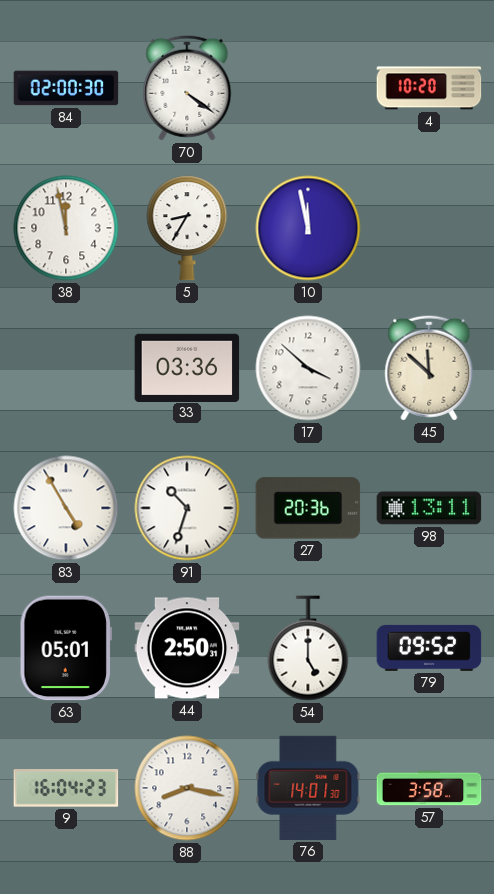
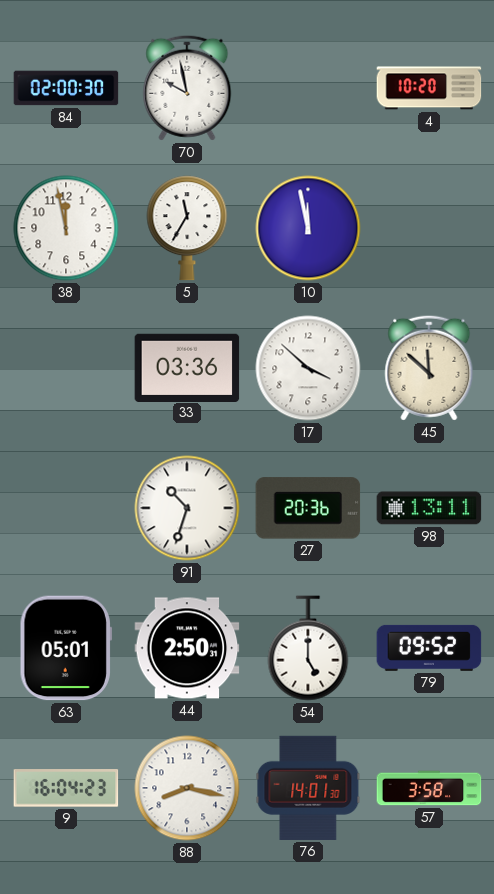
70: 4:21 -> 9:58
5: 8:35 -> 11:35
83: 4:55 -> none
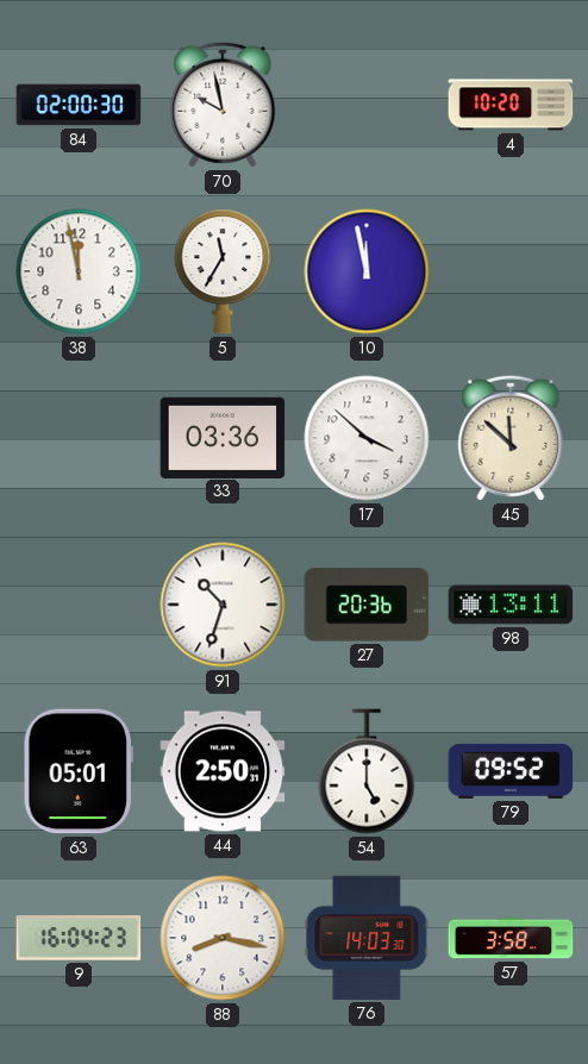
76: 14:01 -> 14:03
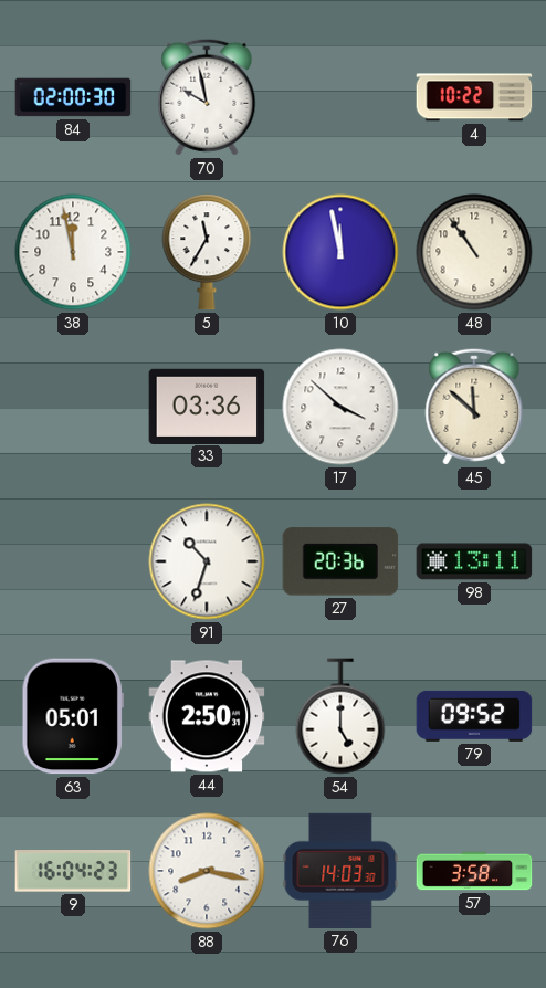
4: 10:20 -> 10:22
48: none -> 10:54
